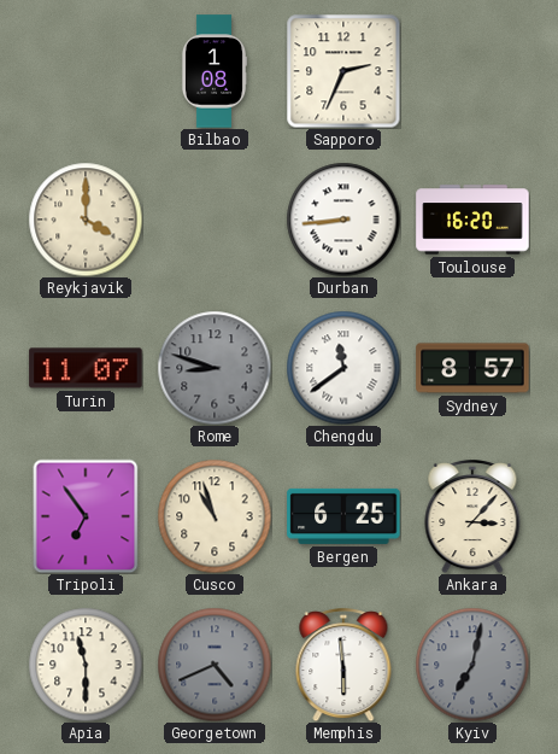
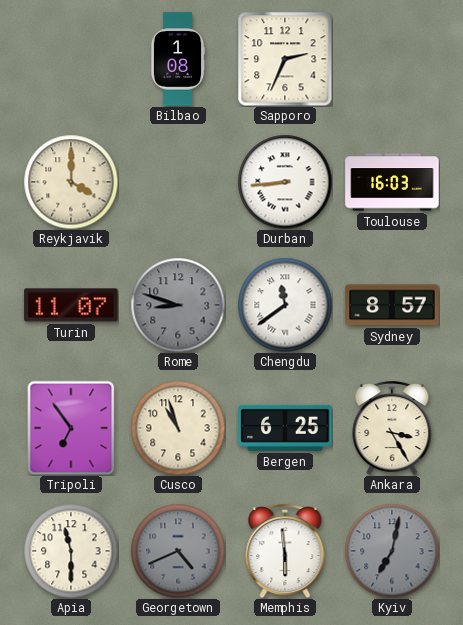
Toulouse: 16:20 -> 16:03
Ankara: 3:07 -> 3:25
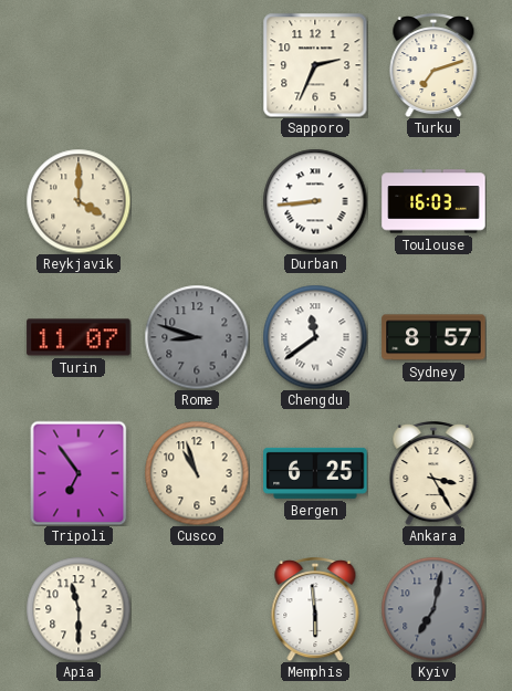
Bilbao: 1:08 -> none
Turku: none -> 7:12
Georgetown: 4:41 -> none
